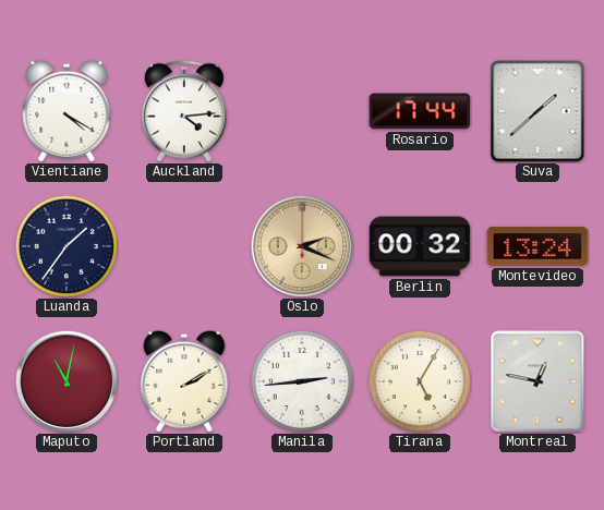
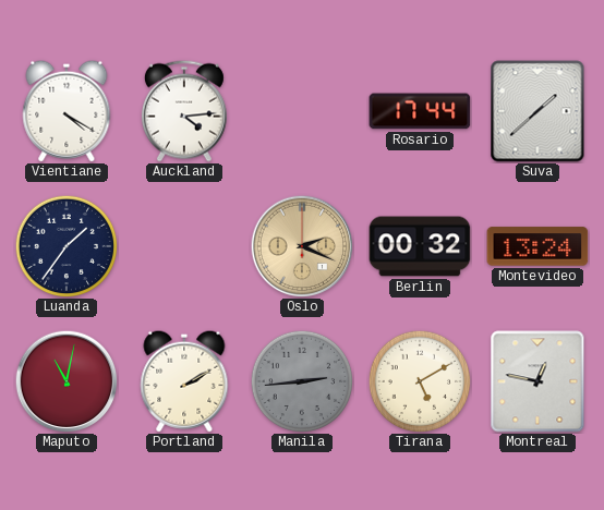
Manila dial: white -> grey
Tirana: 5:05 -> 5:10
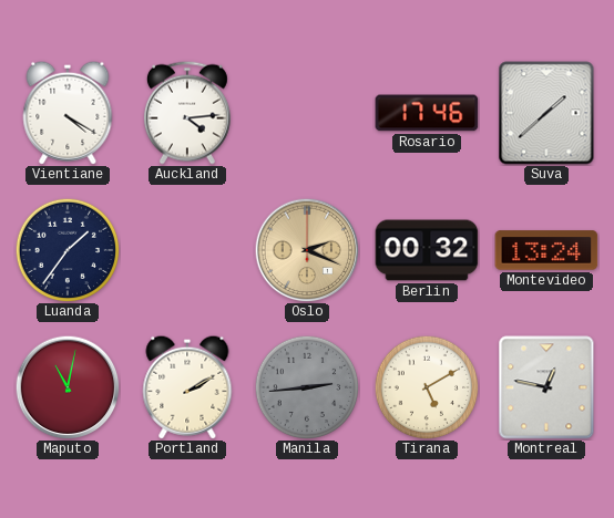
Rosario: 17:44 -> 17:46
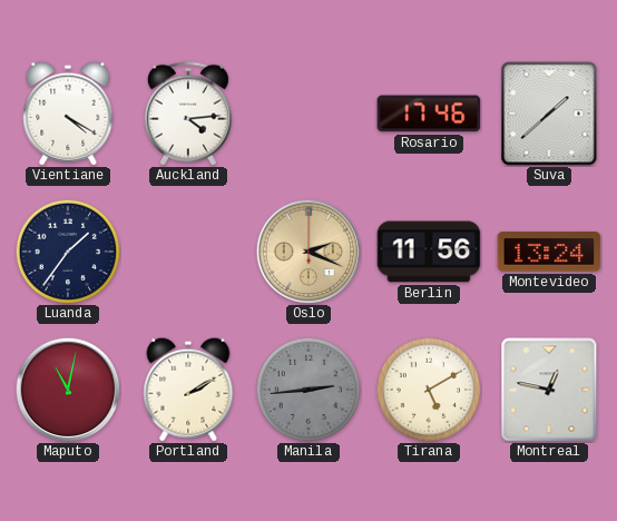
Berlin: 00:32 -> 11:56
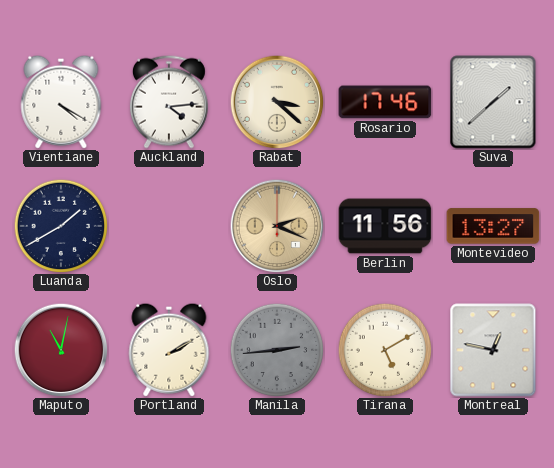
Rabat: none -> 3:22
Luanda: 1:36 -> 1:40
Montevideo: 13:24 -> 13:27
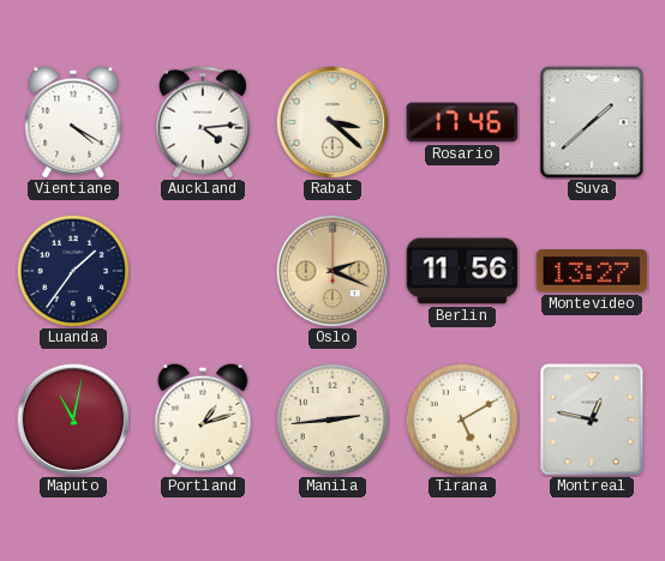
Luanda: 1:40 -> 1:36
Portland: 2:10 -> 1:12
Manila dial: grey -> cream
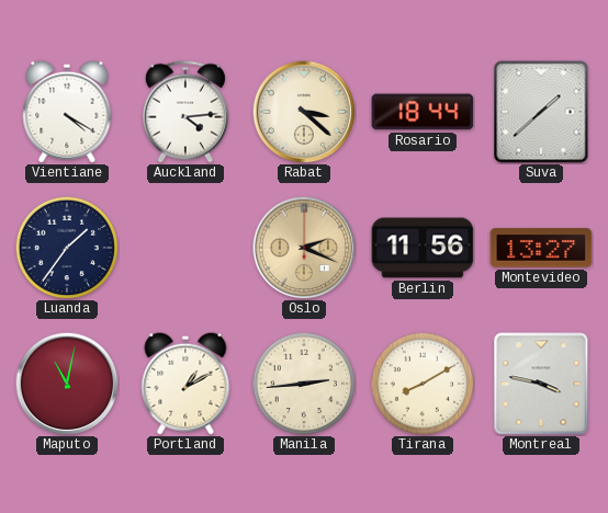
Rosario: 17:46 -> 18:44
Portland: 1:12 -> 1:10
Tirana: 5:10 -> 8:10
Montreal: 12:47 -> 3:47
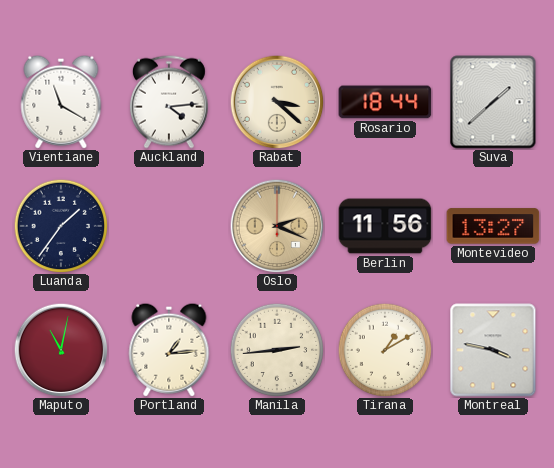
Vientiane: 4:20 -> 11:20
Portland: 1:10 -> 1:14
Tirana: 8:10 -> 1:10
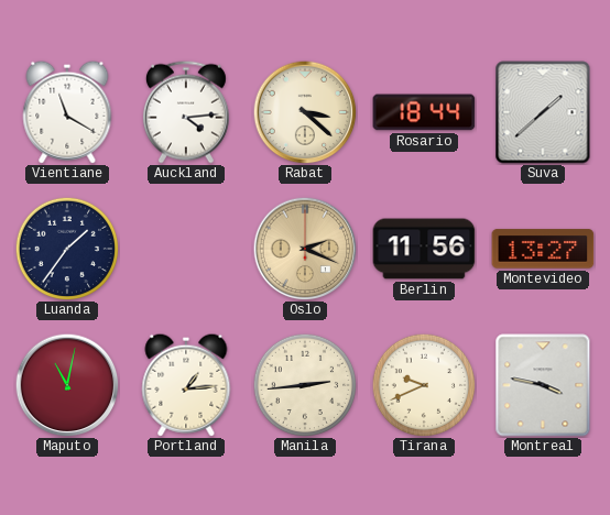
Tirana: 1:10 -> 9:41
